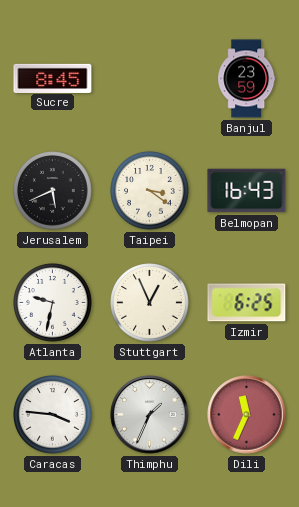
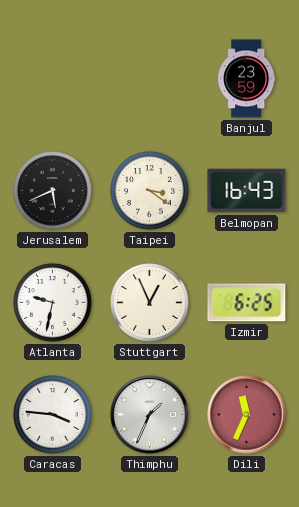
Sucre: 8:45 -> none
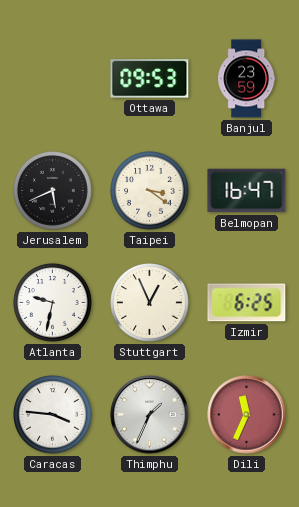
Ottawa: none -> 09:53
Belmopan: 16:43 -> 16:47
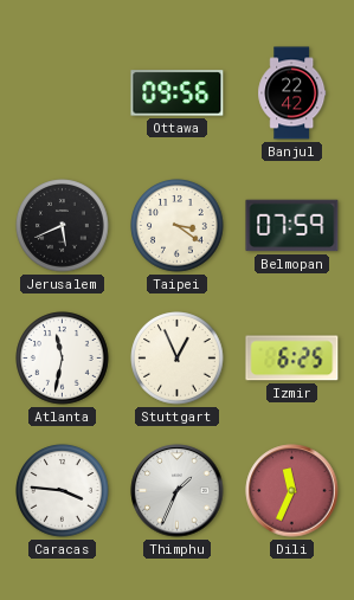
Ottawa: 09:53 -> 09:56
Banjul: 23:59 -> 22:42
Belmopan: 16:47 -> 07:59
Atlanta: 9:32 -> 11:32
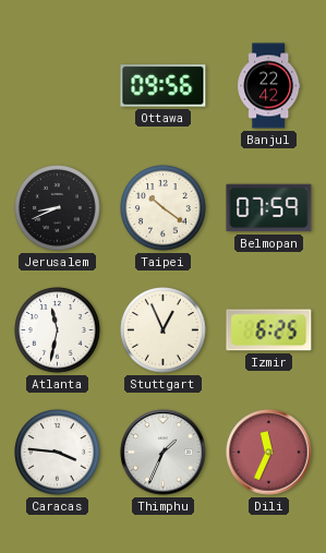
Jerusalem: 5:41 -> 8:41
Taipei: 3:21 -> 10:21
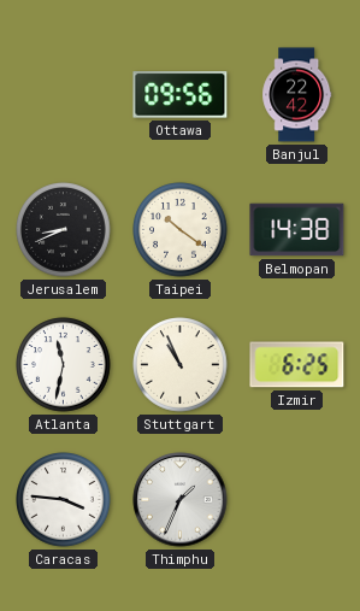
Belmopan: 07:59 -> 14:38
Stuttgart: 12:56 -> 10:56
Dili: 11:34 -> none
